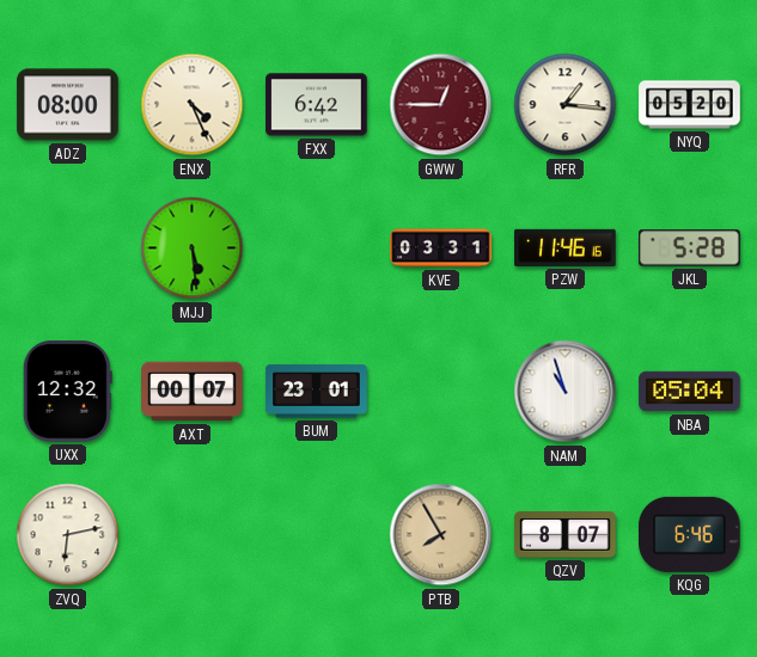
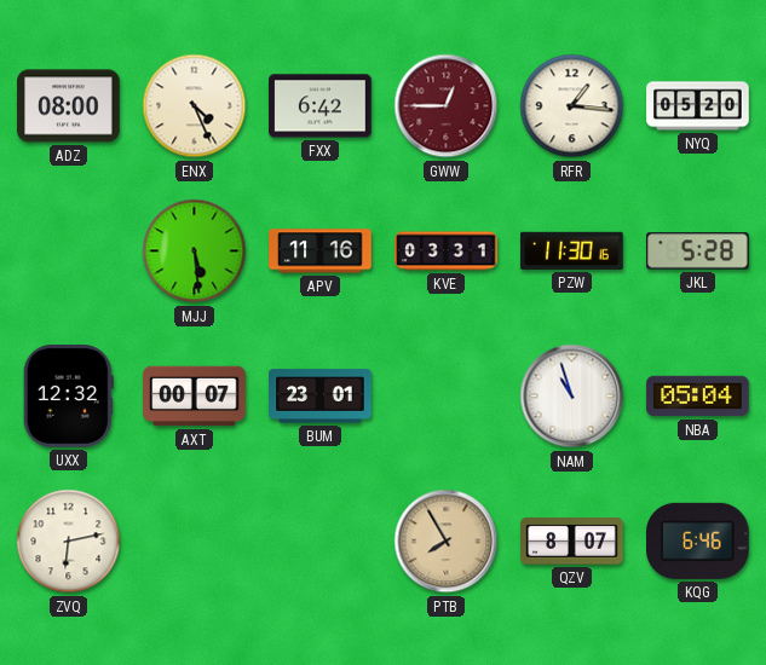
APV: none -> 11:16
PZW: 11:46 -> 11:30
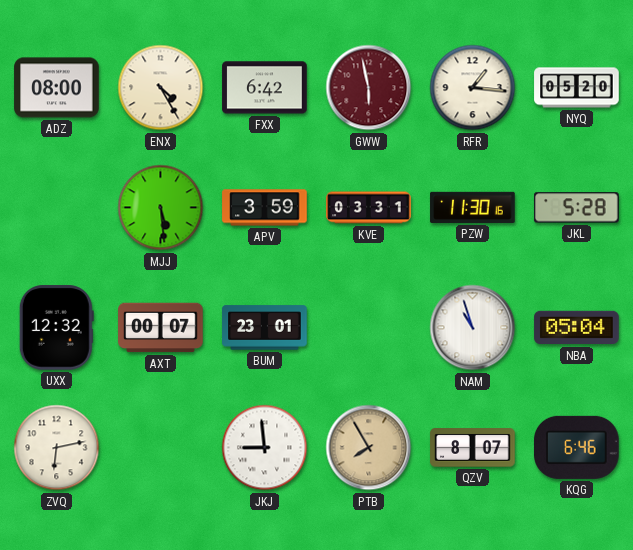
ENX: 4:26 -> 4:25
GWW: 12:45 -> 5:58
APV: 11:16 -> 3:59
JKJ: none -> 8:59
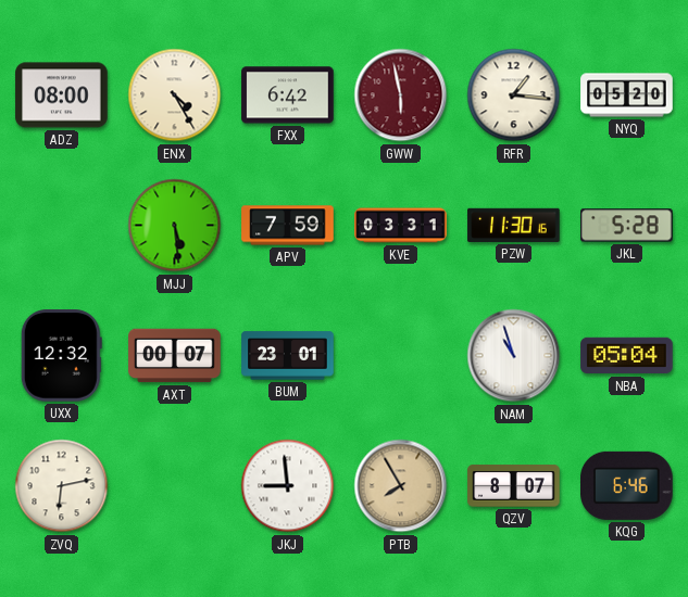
APV: 3:59 -> 7:59
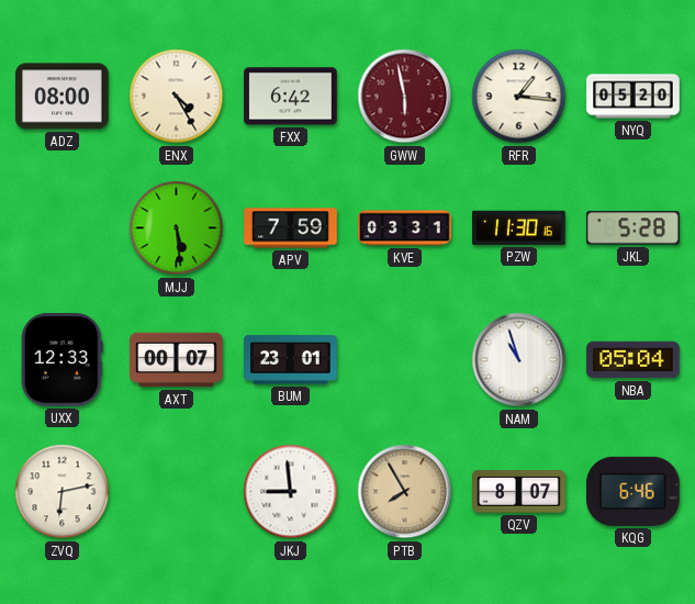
UXX: 12:32 -> 12:33
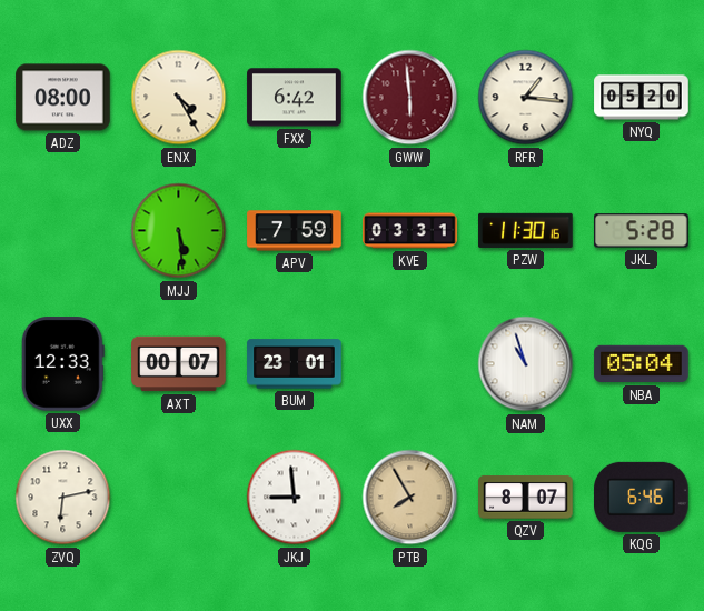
GWW: 5:58 -> 5:59
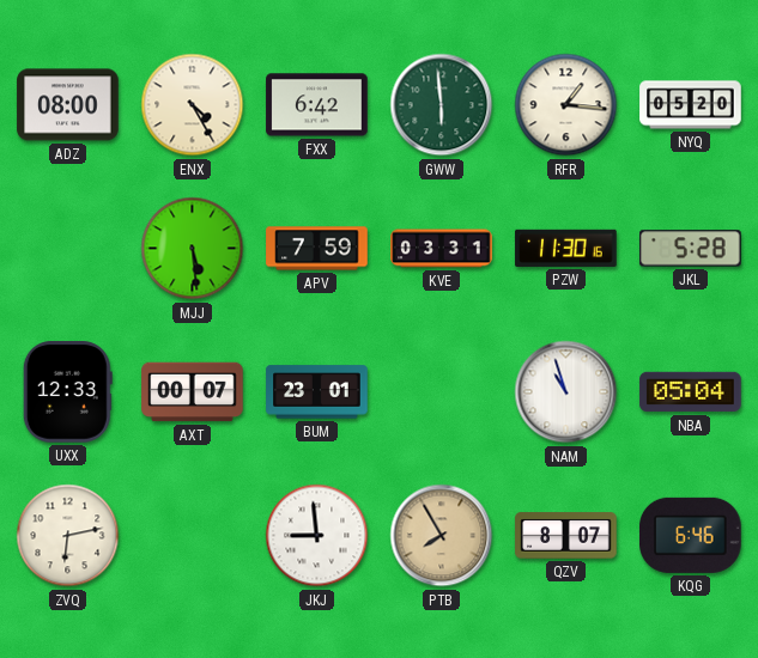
GWW dial: burgundy -> green
